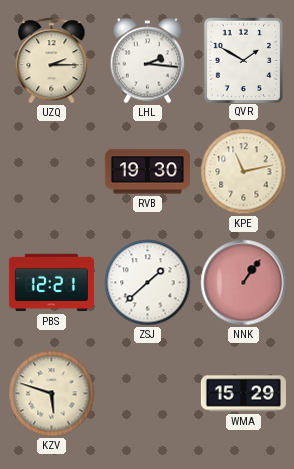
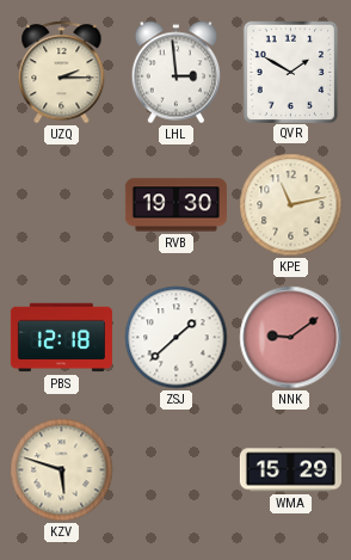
LHL: 2:16 -> 2:59
PBS: 12:21 -> 12:18
NNK: 1:06 -> 9:09
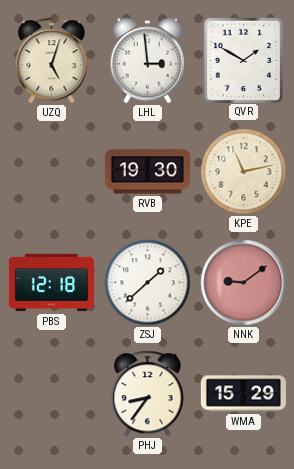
UZQ: 2:15 -> 5:03
KZV: 5:48 -> none
PHJ: none -> 8:36
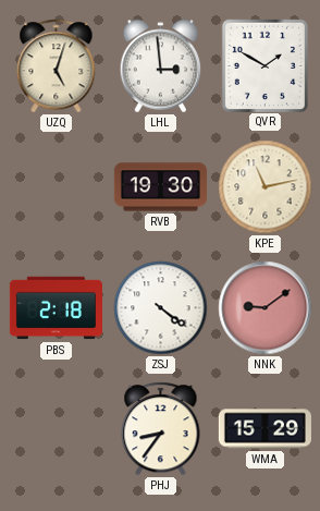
PBS: 12:18 -> 2:18
ZSJ: 1:38 -> 4:21
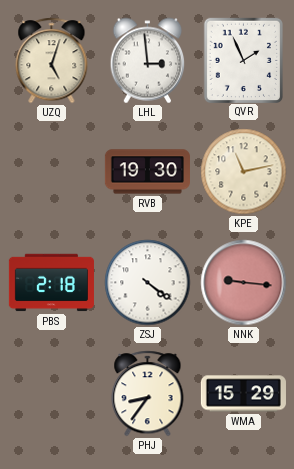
QVR: 1:50 -> 1:56
NNK: 9:09 -> 9:16
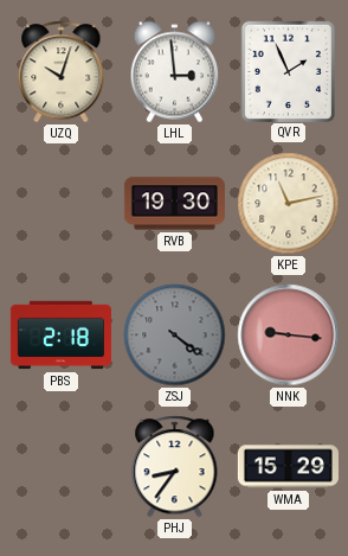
UZQ: 5:03 -> 10:03
ZSJ dial: white -> grey
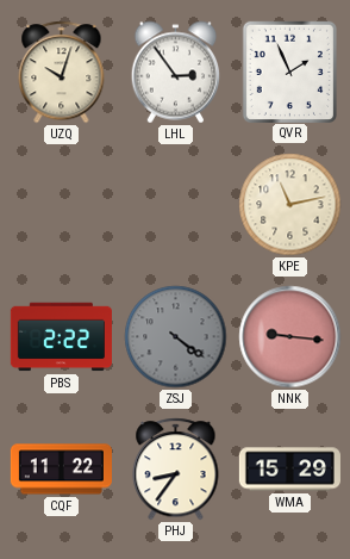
LHL: 2:59 -> 2:54
RVB: 19:30 -> none
PBS: 2:18 -> 2:22
CQF: none -> 11:22
